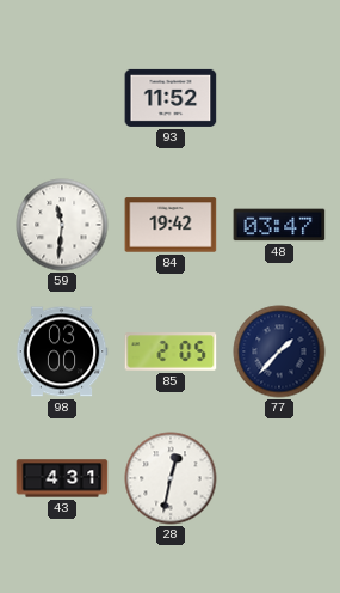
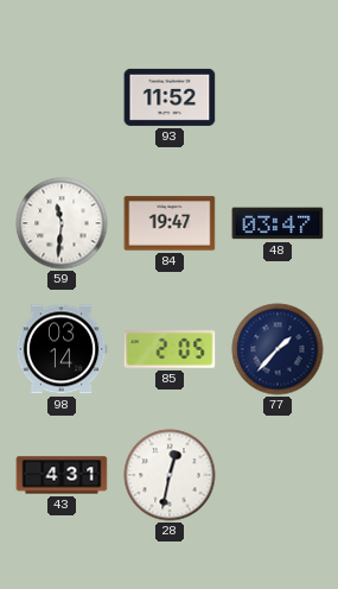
84: 19:42 -> 19:47
98: 03:00 -> 03:14
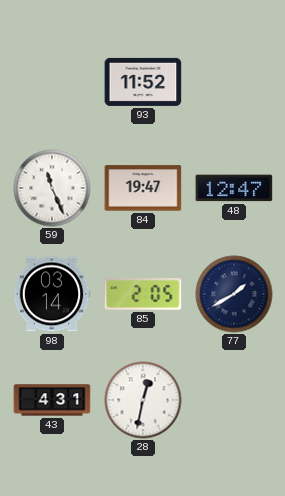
59: 11:31 -> 11:26
48: 03:47 -> 12:47
77: 1:37 -> 1:40
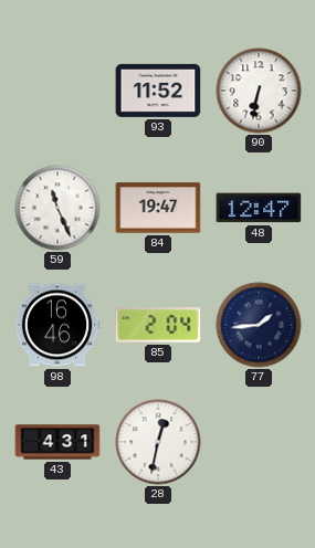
90: none -> 6:32
98: 03:14 -> 16:46
85: 2:05 -> 2:04
77: 1:40 -> 1:44
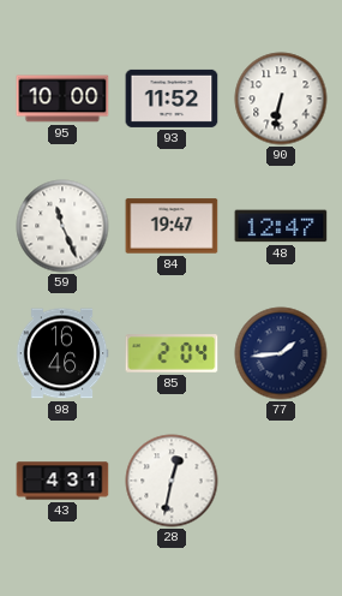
95: none -> 10:00
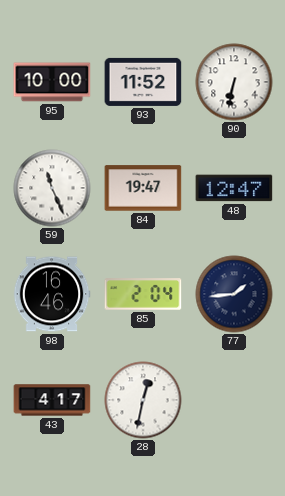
43: 4:31 -> 4:17
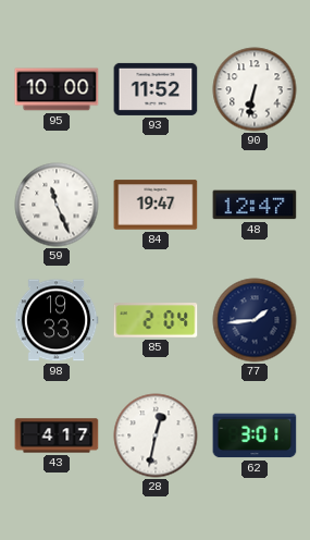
98: 16:46 -> 19:33
62: none -> 3:01
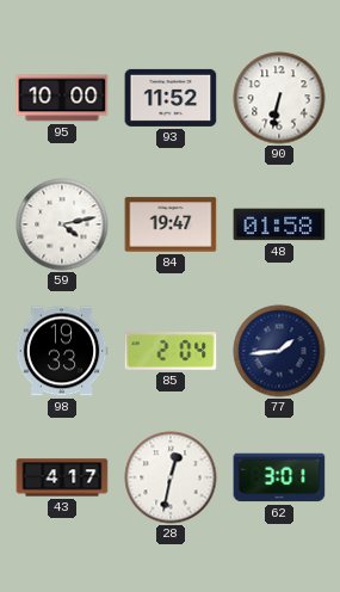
59: 11:26 -> 4:13
48: 12:47 -> 01:58
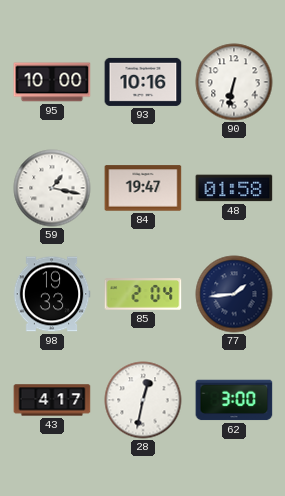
93: 11:52 -> 10:16
59: 4:13 -> 1:17
62: 3:01 -> 3:00
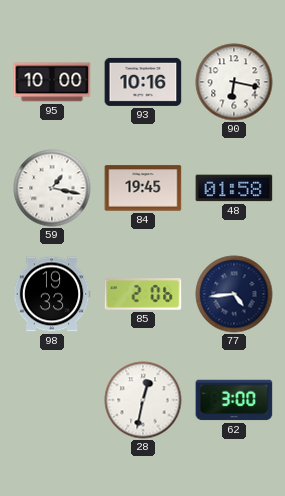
90: 6:32 -> 6:17
84: 19:47 -> 19:45
85: 2:04 -> 2:06
77: 1:44 -> 4:44
43: 4:17 -> none
